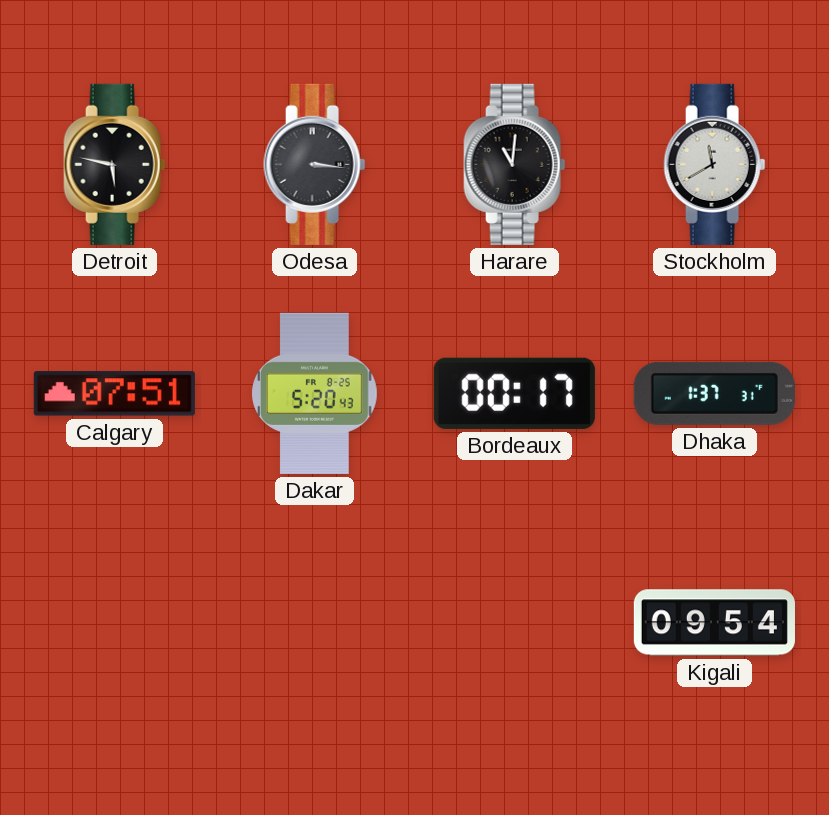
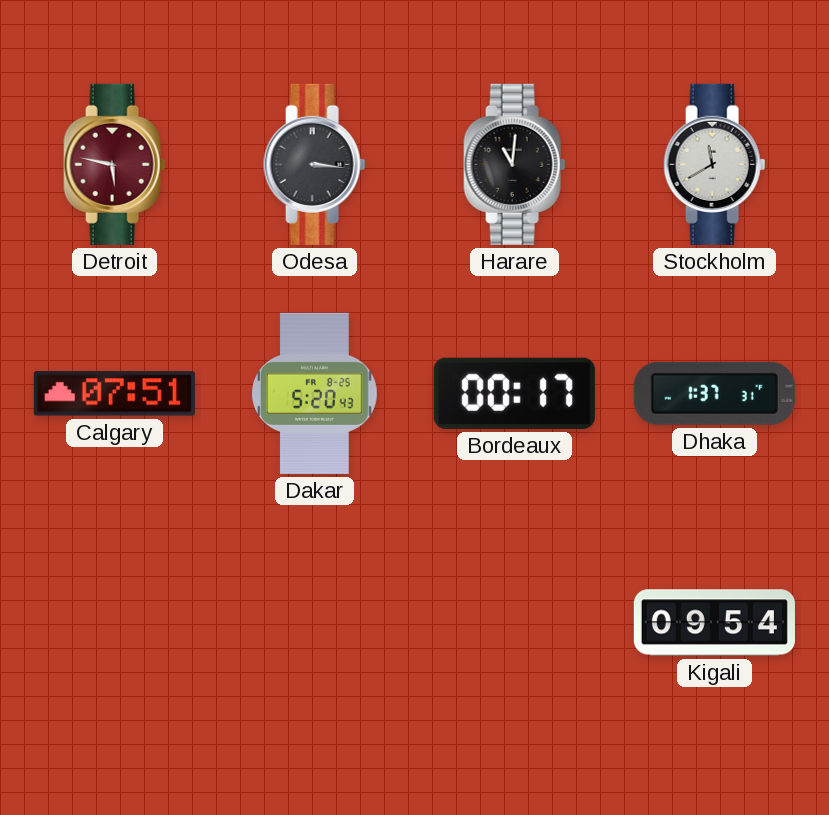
Detroit dial: black -> burgundy
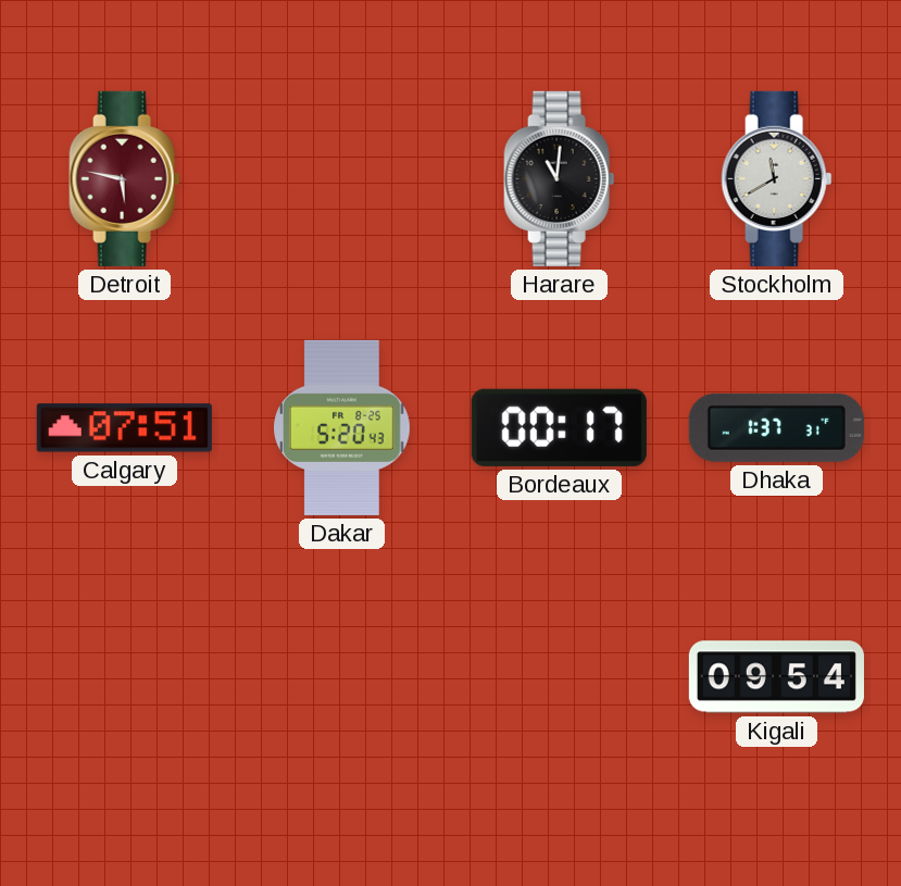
Odesa: 3:16 -> none
